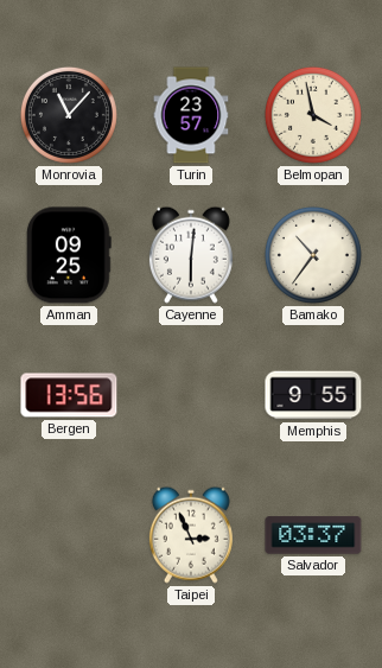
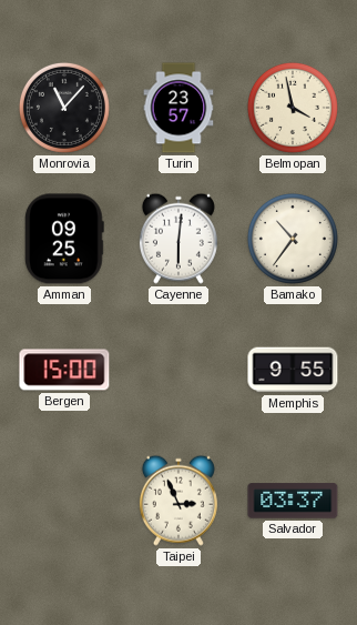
Bergen: 13:56 -> 15:00
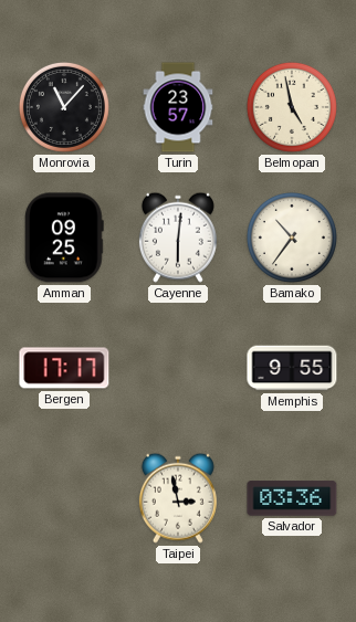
Belmopan: 3:58 -> 4:58
Bergen: 15:00 -> 17:17
Taipei: 2:56 -> 2:58
Salvador: 03:37 -> 03:36
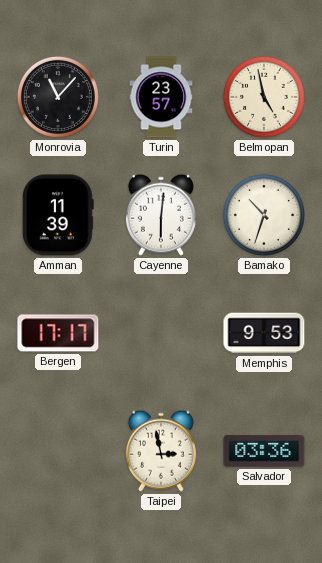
Amman: 09:25 -> 11:39
Bamako: 10:36 -> 10:33
Memphis: 9:55 -> 9:53
